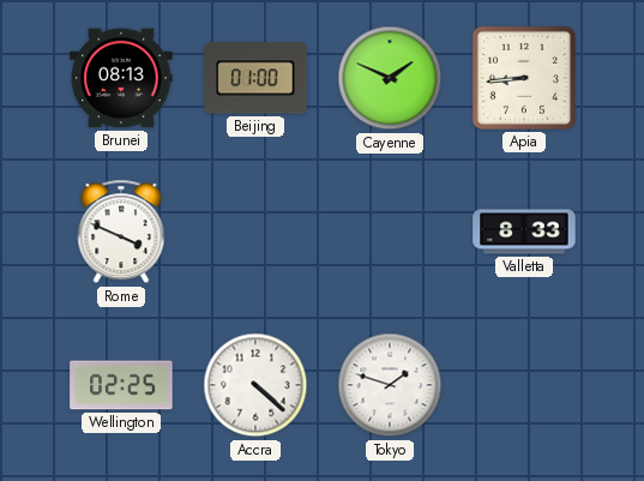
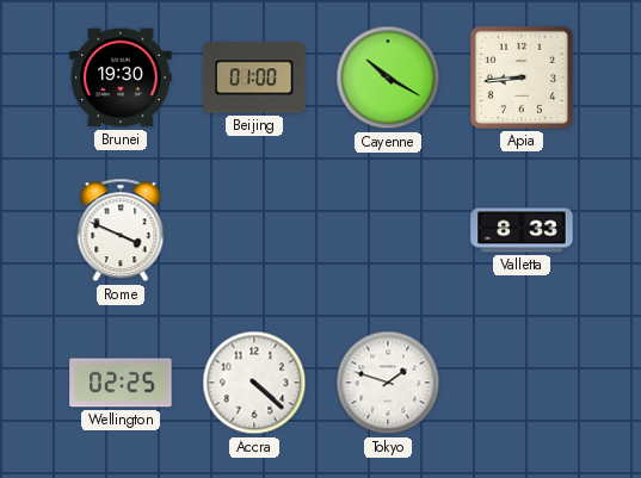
Brunei: 08:13 -> 19:30
Cayenne: 1:49 -> 10:20
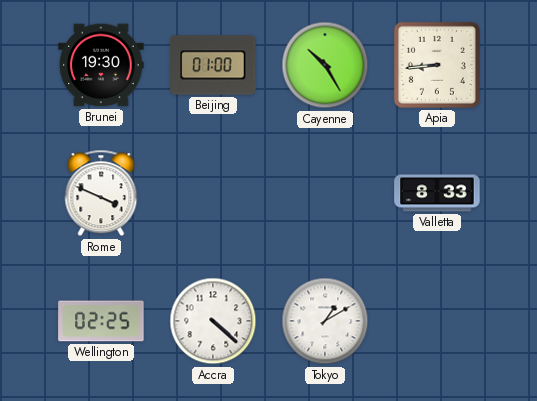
Cayenne: 10:20 -> 10:25
Tokyo: 1:48 -> 1:10
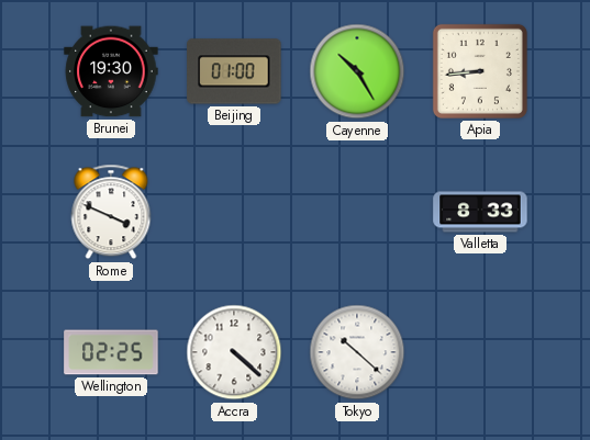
Tokyo: 1:10 -> 10:22
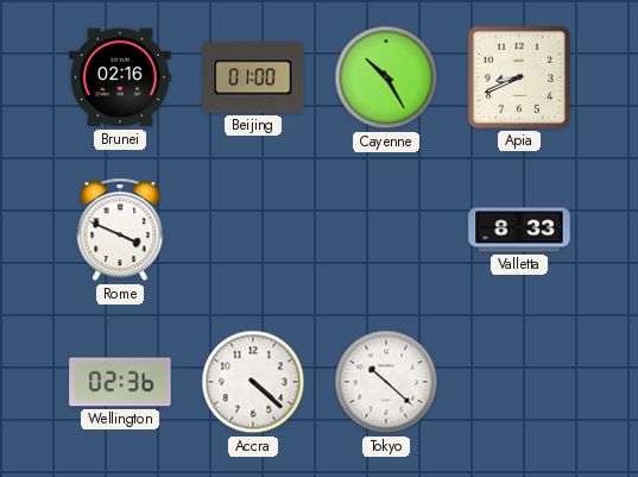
Brunei: 19:30 -> 02:16
Apia: 8:44 -> 8:41
Wellington: 02:25 -> 02:36
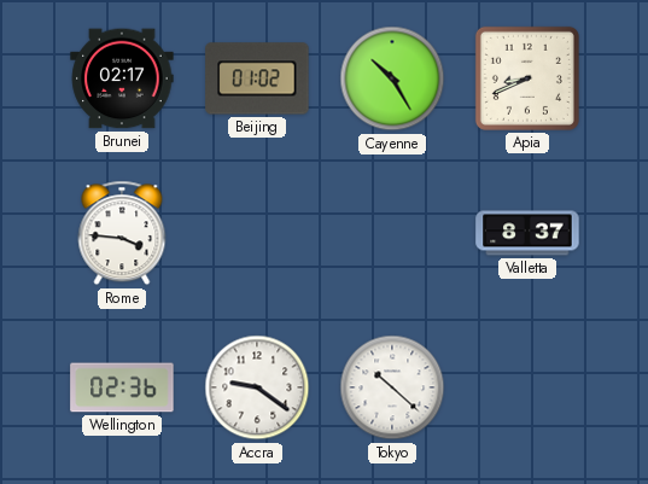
Brunei: 02:16 -> 02:17
Beijing: 01:00 -> 01:02
Rome: 3:49 -> 3:46
Valletta: 8:33 -> 8:37
Accra: 4:22 -> 9:21
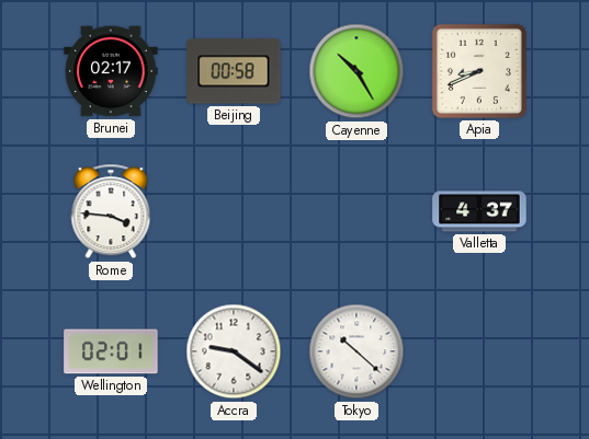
Beijing: 01:02 -> 00:58
Valletta: 8:37 -> 4:37
Wellington: 02:36 -> 02:01
